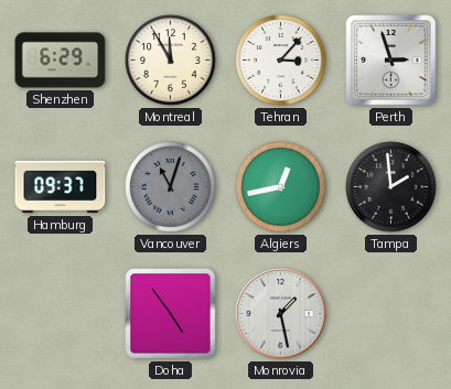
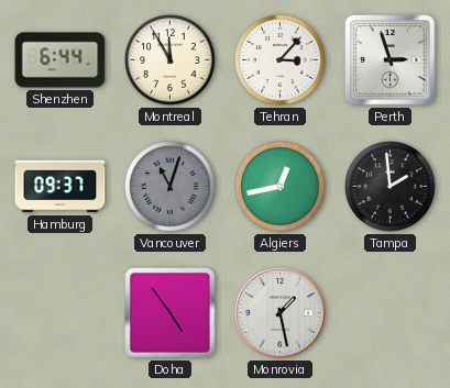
Shenzhen: 6:29 -> 6:44
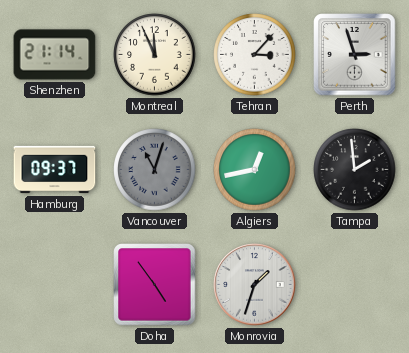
Shenzhen: 6:44 -> 21:14
Montreal: 11:55 -> 11:56
Monrovia: 1:28 -> 1:33
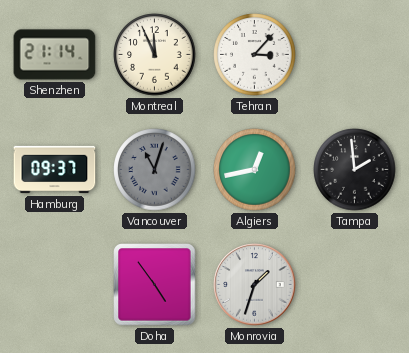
Perth: 2:57 -> none
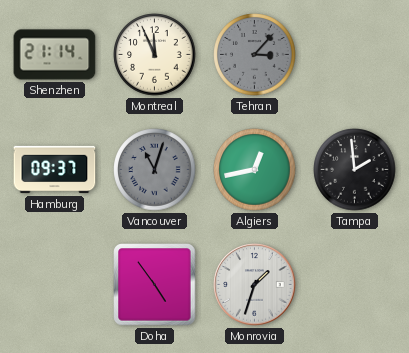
Tehran dial: white -> grey
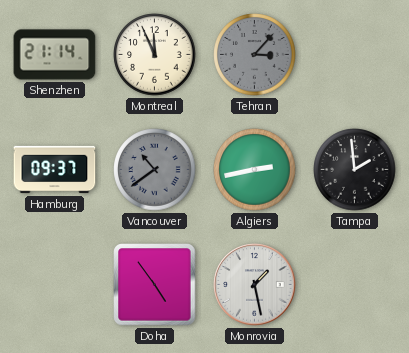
Vancouver: 11:03 -> 10:39
Algiers: 12:43 -> 2:43
Monrovia: 1:33 -> 1:28
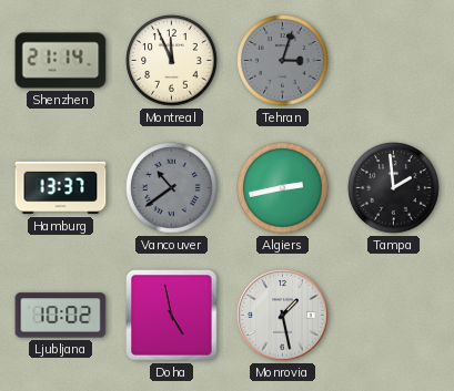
Tehran: 3:07 -> 3:03
Hamburg: 09:37 -> 13:37
Ljubljana: none -> 10:02
Doha: 4:54 -> 4:58
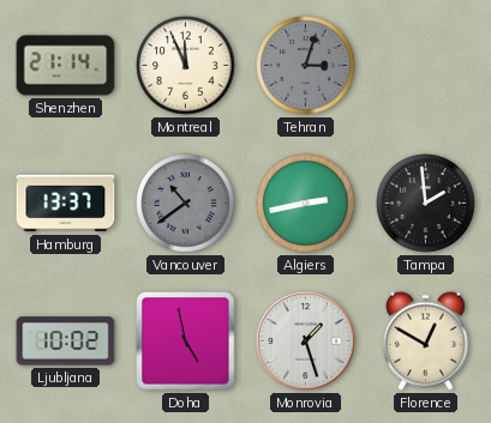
Monrovia: 1:28 -> 1:27
Florence: none -> 12:50
